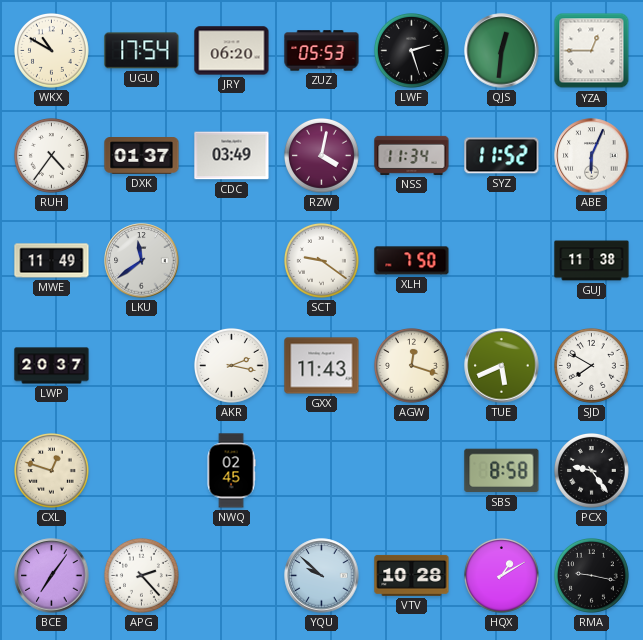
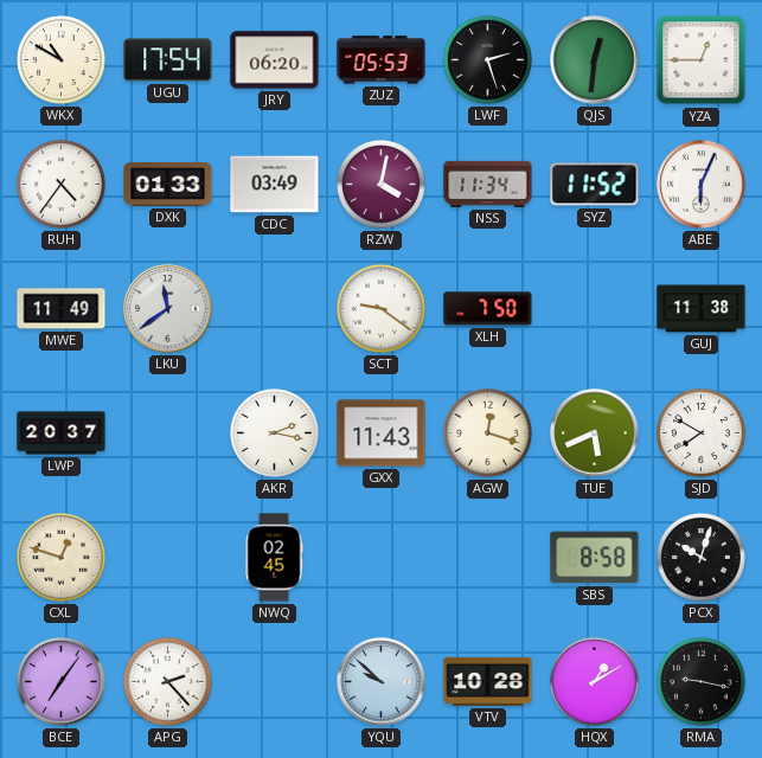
DXK: 01:37 -> 01:33
PCX: 9:24 -> 10:03
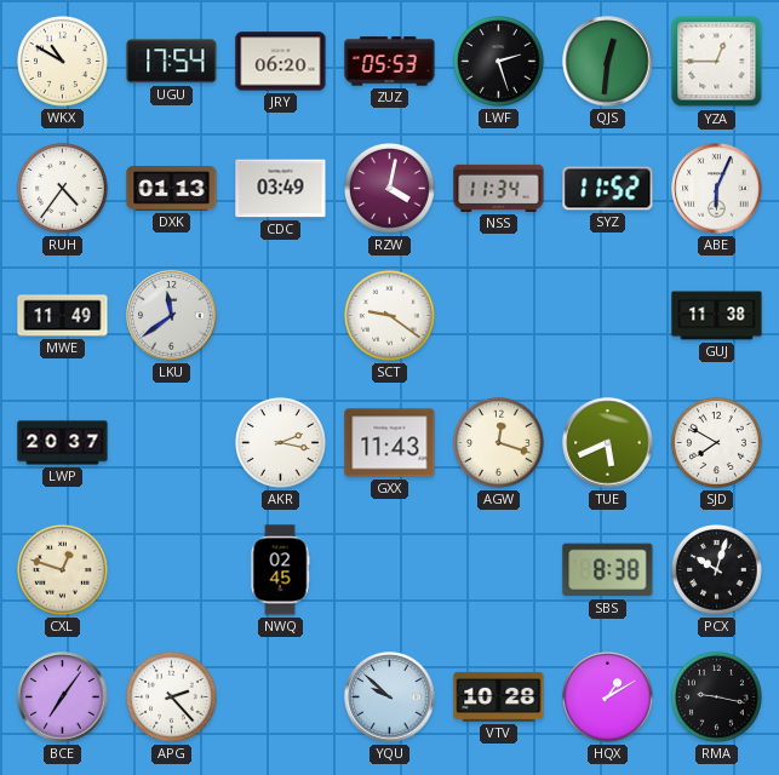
DXK: 01:33 -> 01:13
XLH: 7:50 -> none
SBS: 8:58 -> 8:38
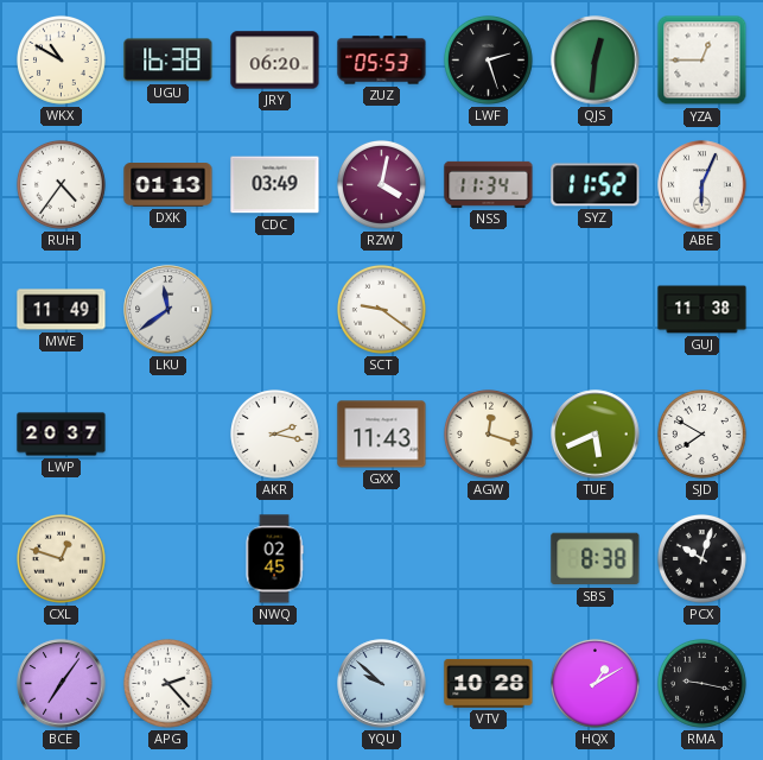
UGU: 17:54 -> 16:38
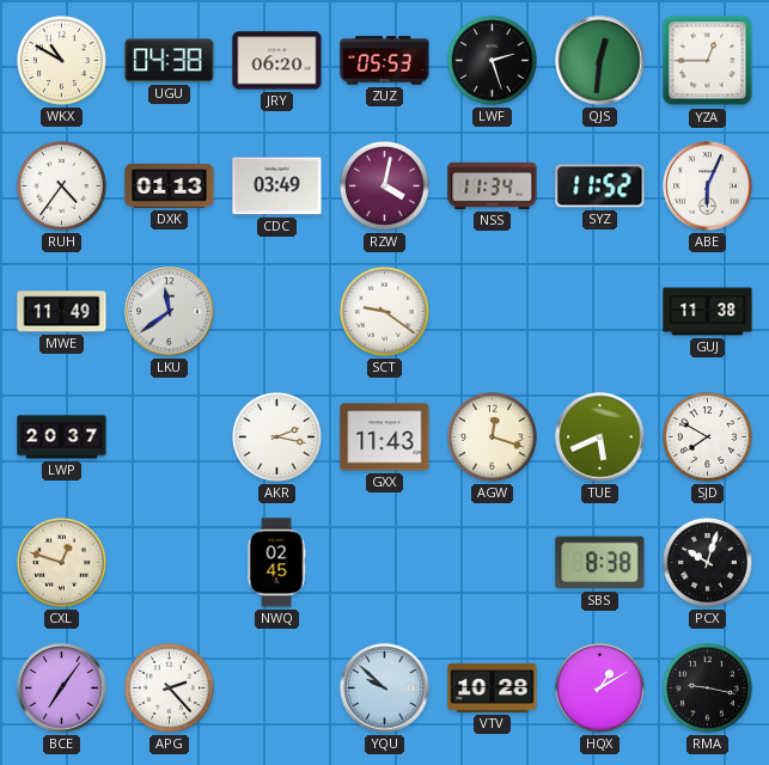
UGU: 16:38 -> 04:38
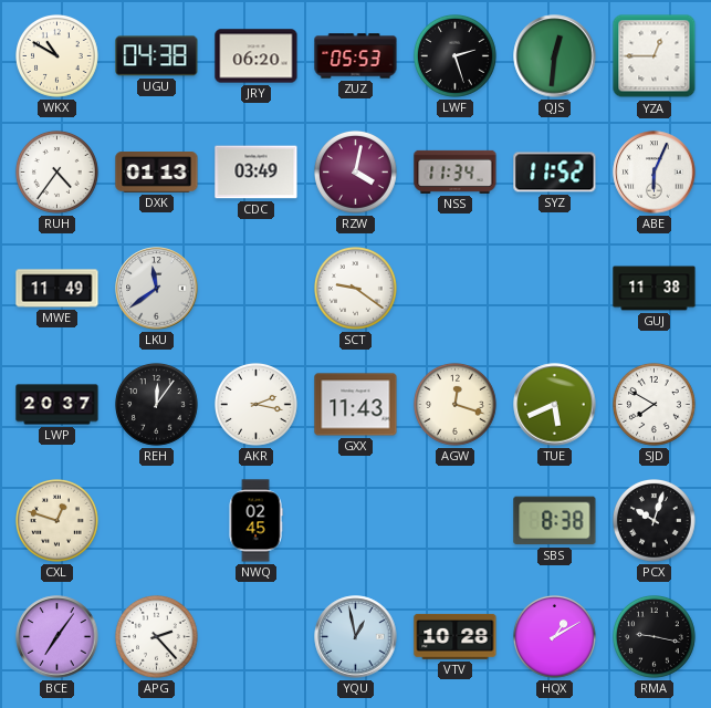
REH: none -> 12:06
YQU: 9:52 -> 12:58
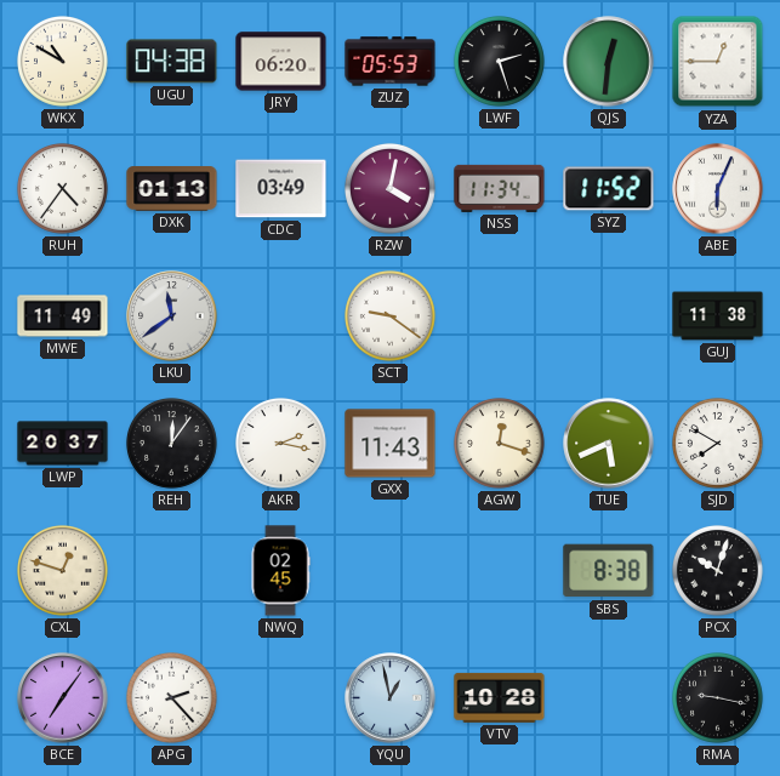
HQX: 1:10 -> none
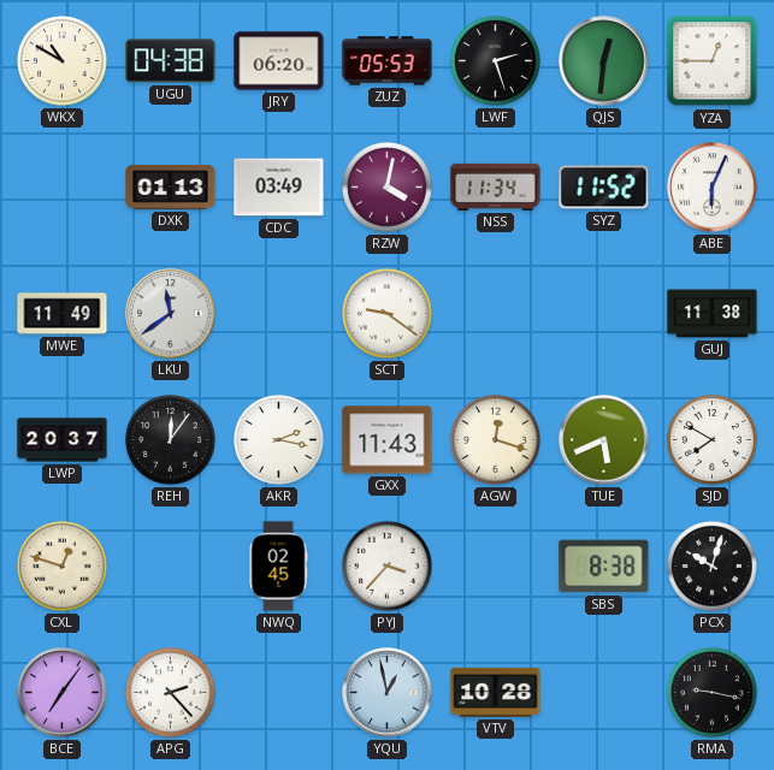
RUH: 4:36 -> none
PYJ: none -> 3:37
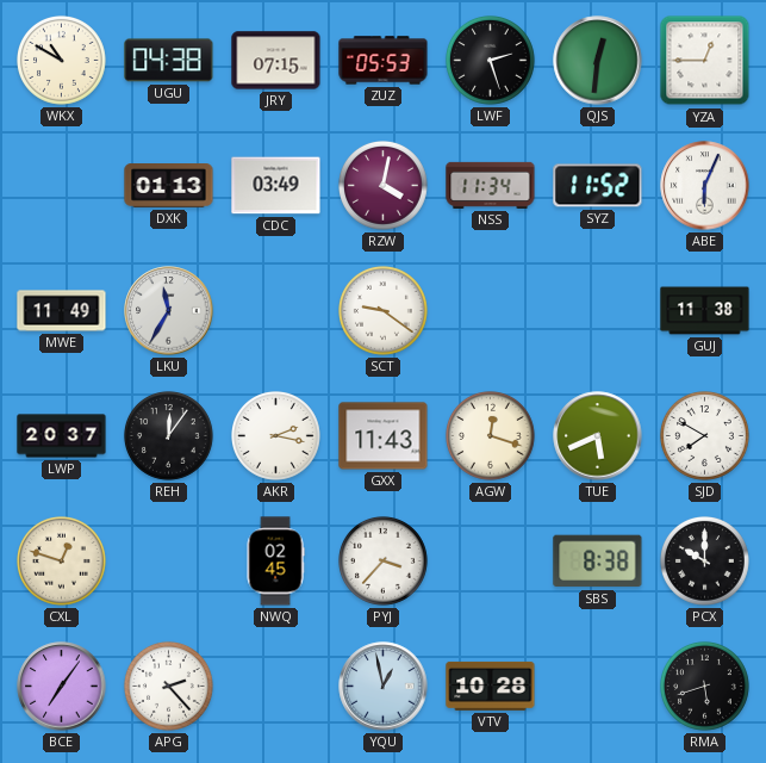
JRY: 06:20 -> 07:15
LKU: 11:39 -> 11:35
PCX: 10:03 -> 10:00
RMA: 9:17 -> 5:42
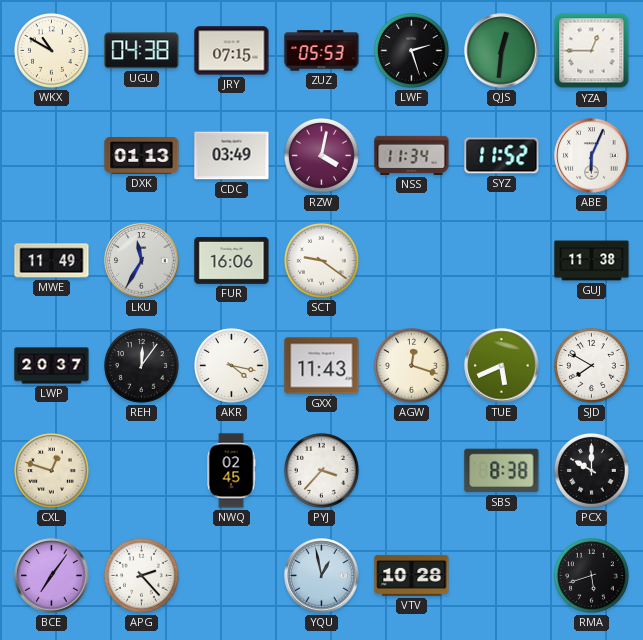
FUR: none -> 16:06
AKR: 2:17 -> 4:17
